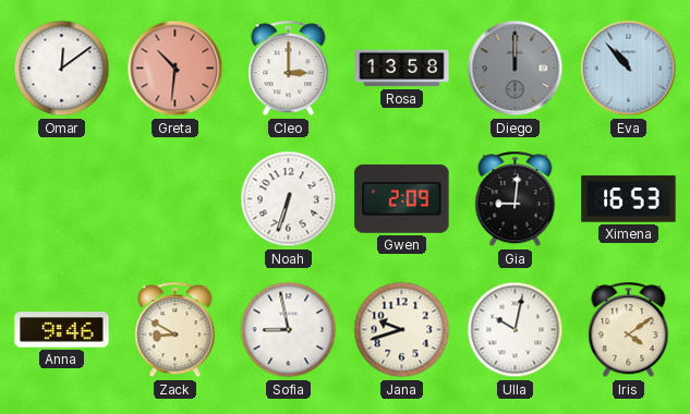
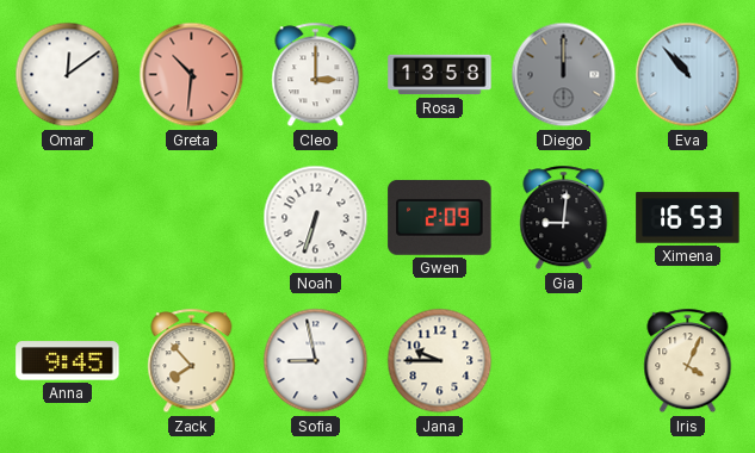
Anna: 9:46 -> 9:45
Zack: 8:50 -> 7:53
Jana: 9:42 -> 9:45
Ulla: 10:02 -> none
Iris: 4:09 -> 4:04
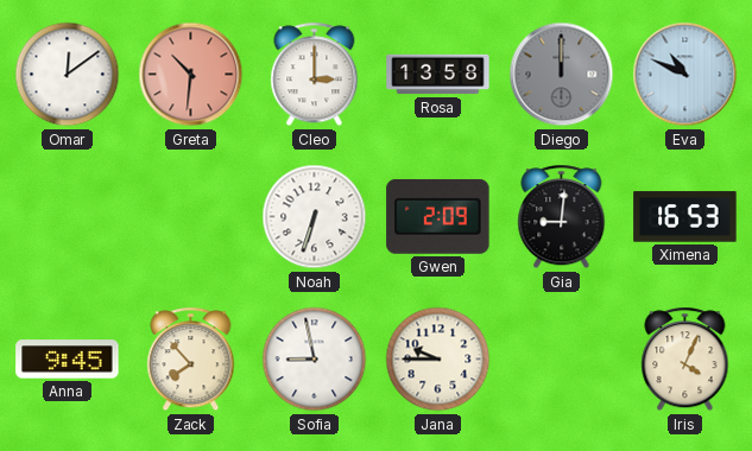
Eva: 10:53 -> 10:49
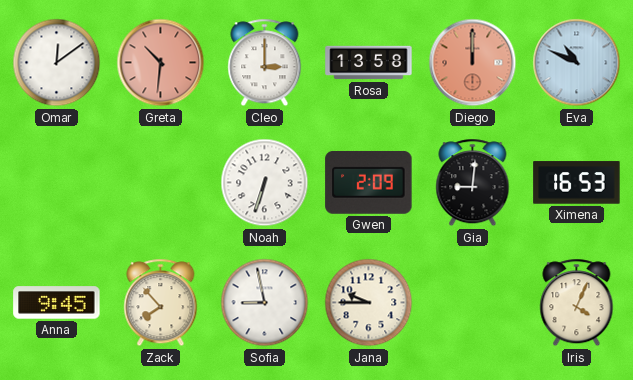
Diego dial: grey -> salmon
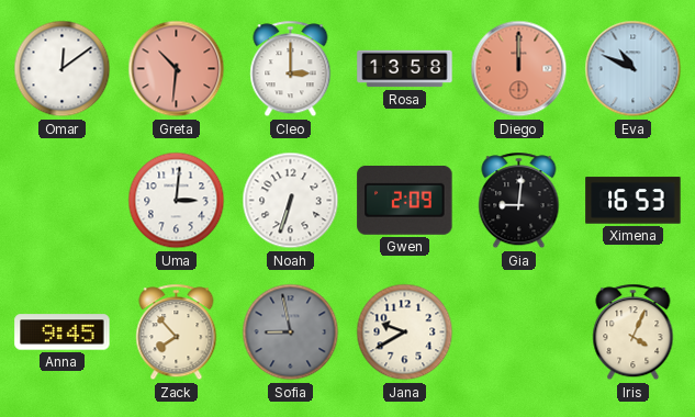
Uma: none -> 3:01
Sofia dial: white -> grey
Jana: 9:45 -> 9:40
